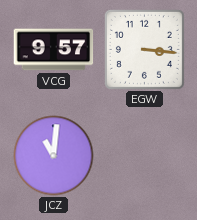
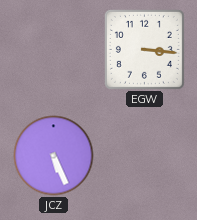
VCG: 9:57 -> none
JCZ: 11:01 -> 5:26
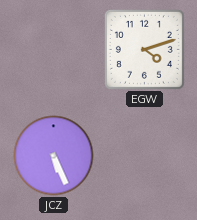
EGW: 3:16 -> 4:12
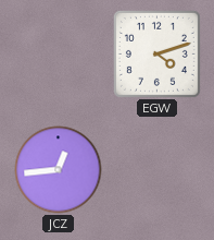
JCZ: 5:26 -> 12:44
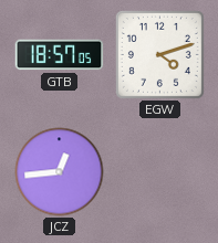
GTB: none -> 18:57
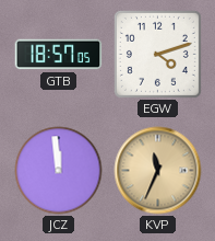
JCZ: 12:44 -> 11:59
KVP: none -> 11:34
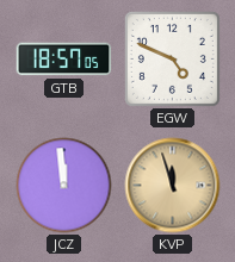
EGW: 4:12 -> 4:49
KVP: 11:34 -> 11:57
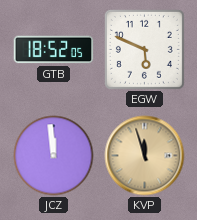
GTB: 18:57 -> 18:52
EGW: 4:49 -> 5:49
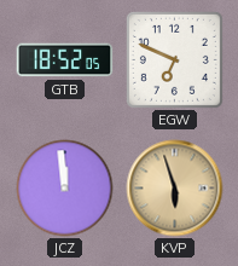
EGW: 5:49 -> 6:49
KVP: 11:57 -> 5:57
